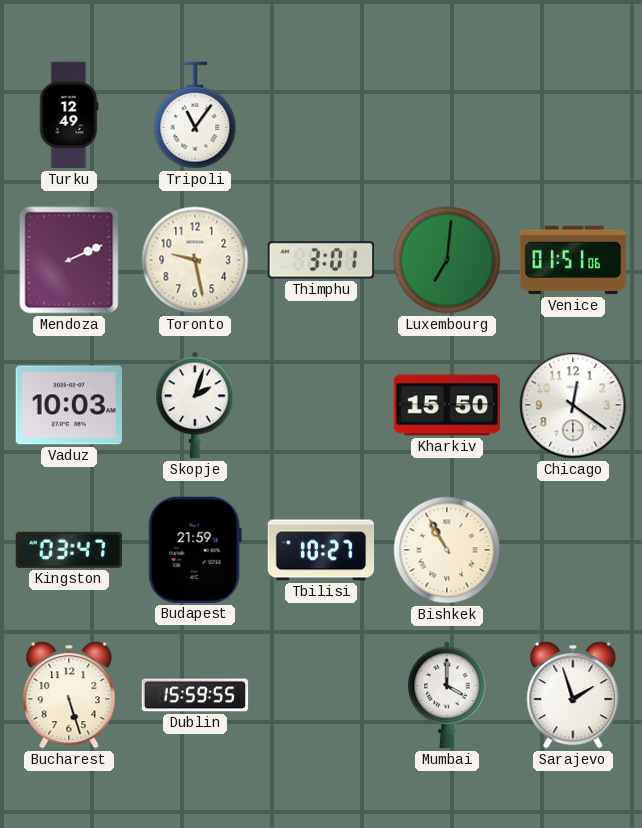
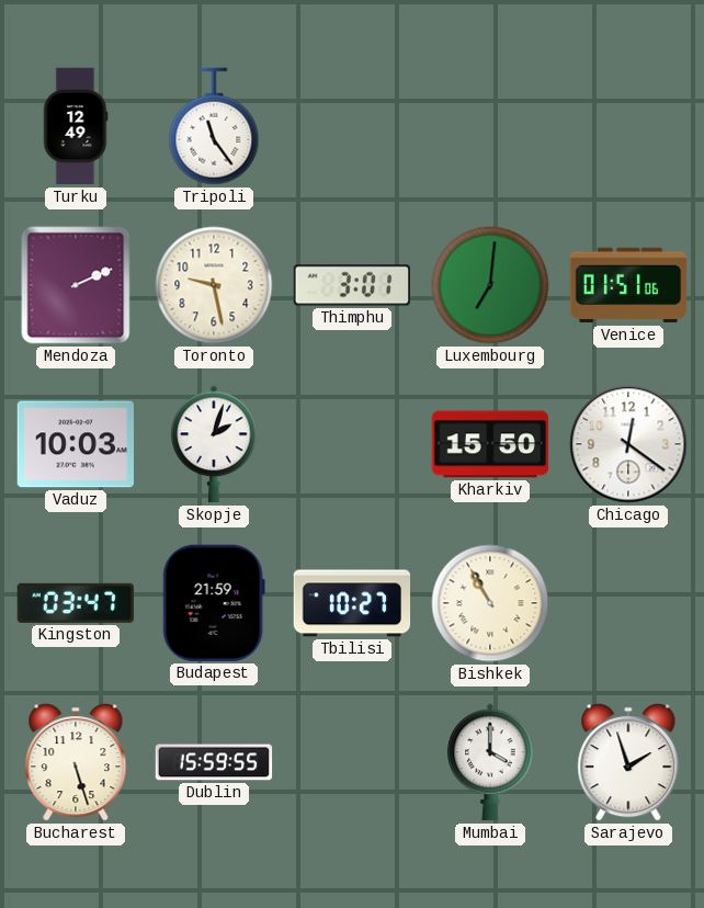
Tripoli: 11:06 -> 11:24
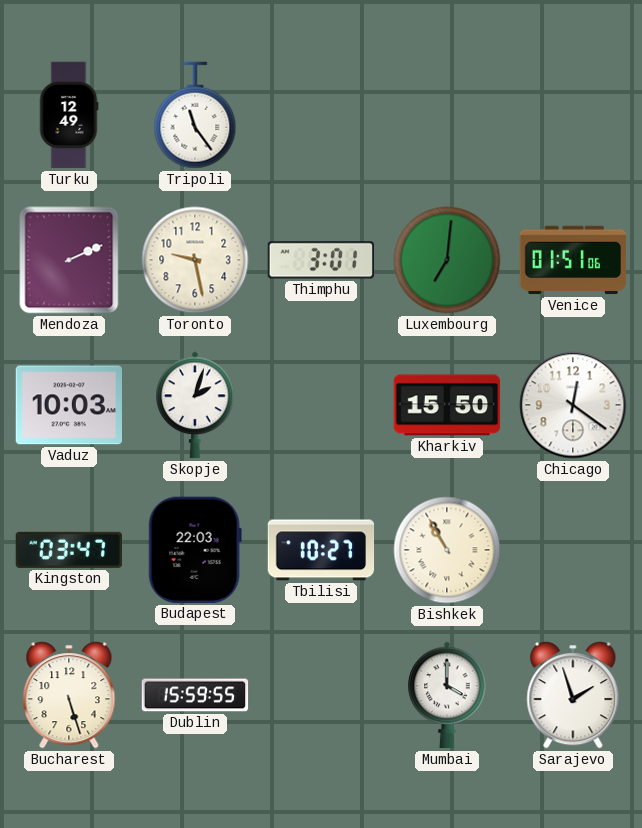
Budapest: 21:59 -> 22:03
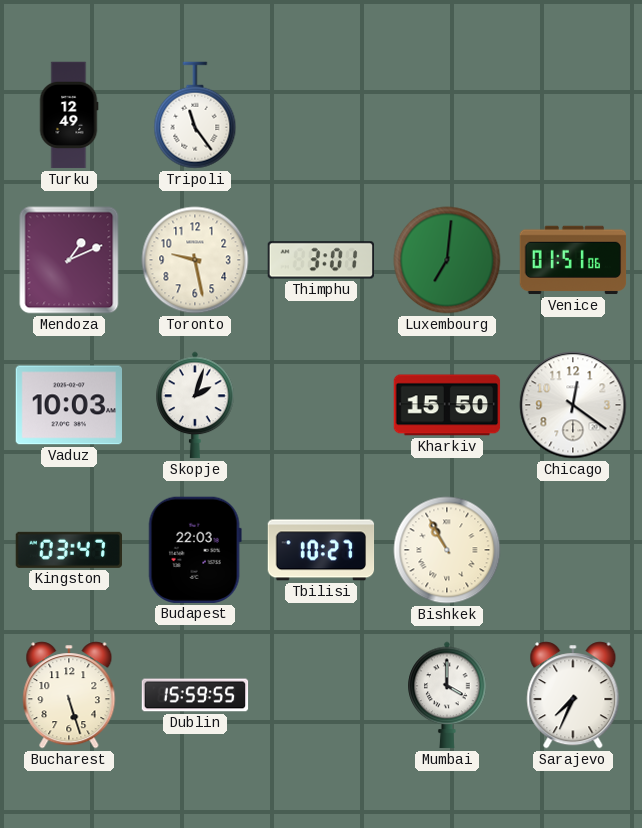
Mendoza: 2:11 -> 1:11
Sarajevo: 1:57 -> 7:34
